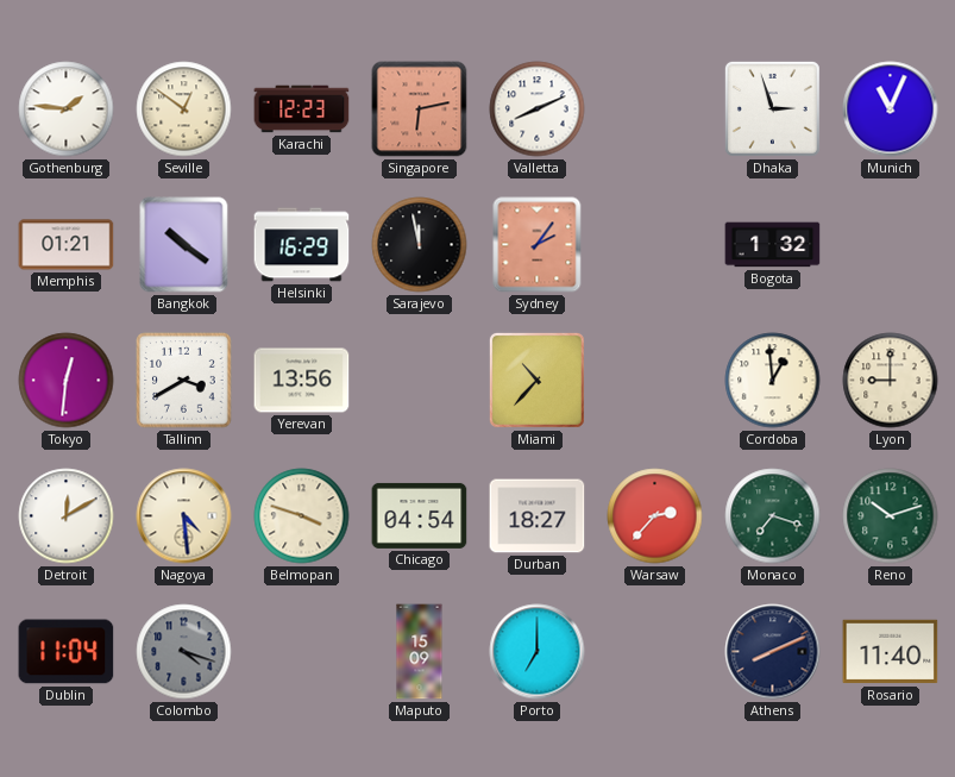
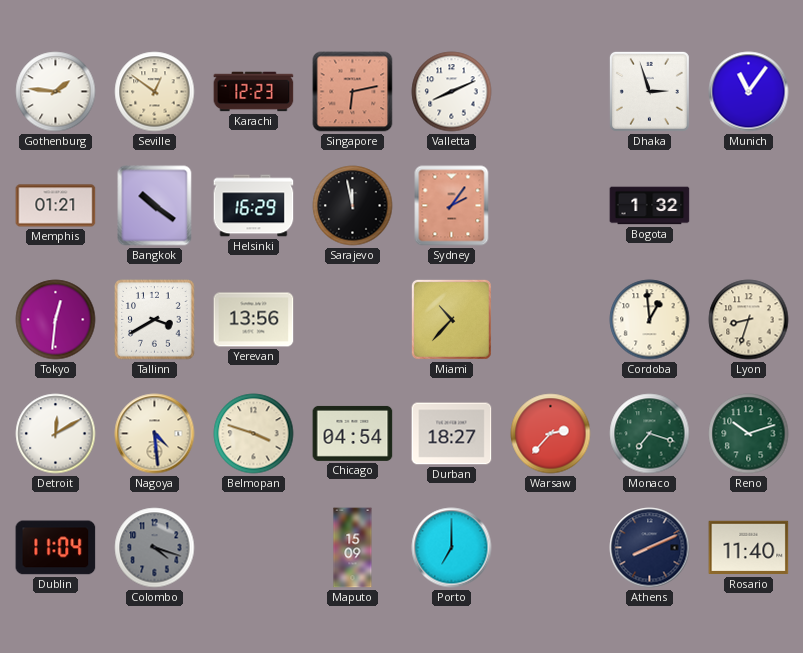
Munich: 11:04 -> 11:06
Lyon: 9:00 -> 8:33
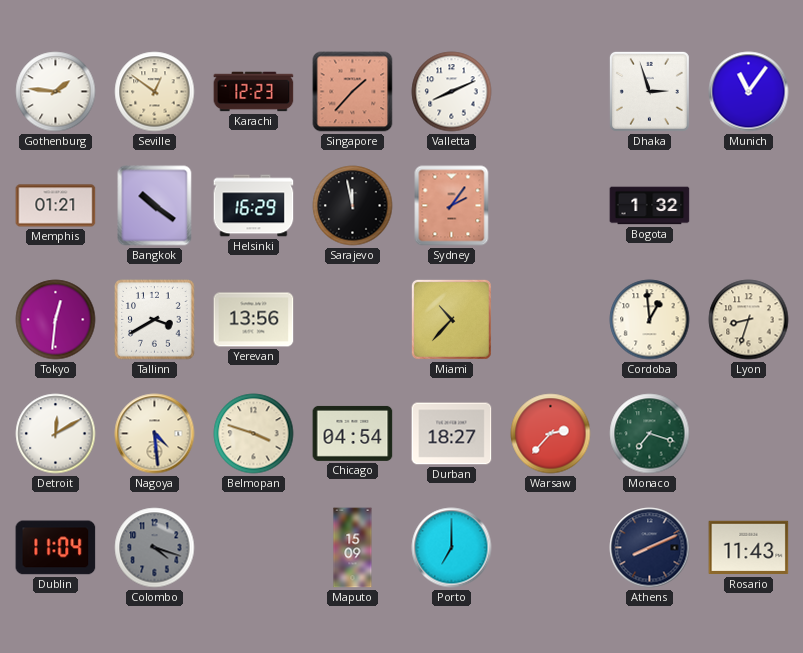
Singapore: 6:13 -> 1:37
Reno: 10:12 -> none
Rosario: 11:40 -> 11:43
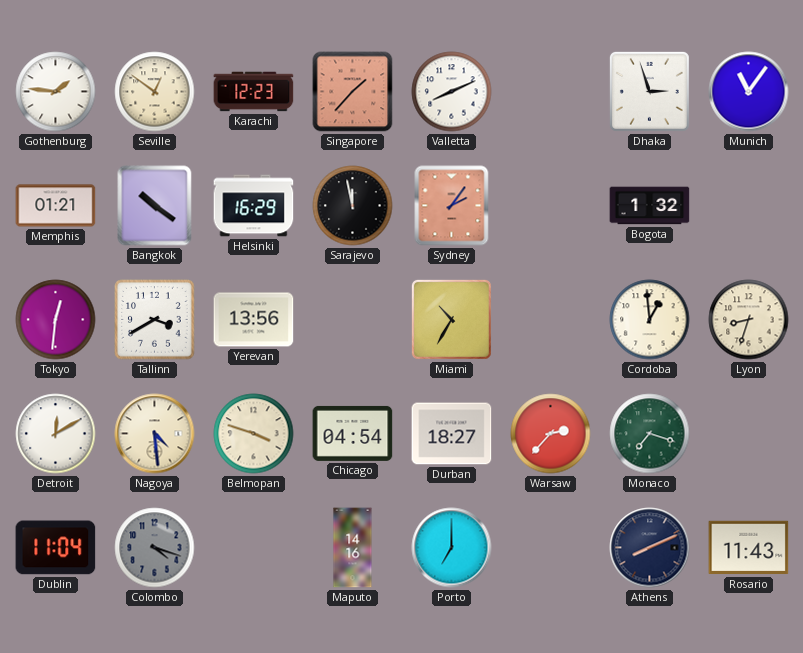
Miami: 10:37 -> 10:35
Maputo: 15:09 -> 14:16
